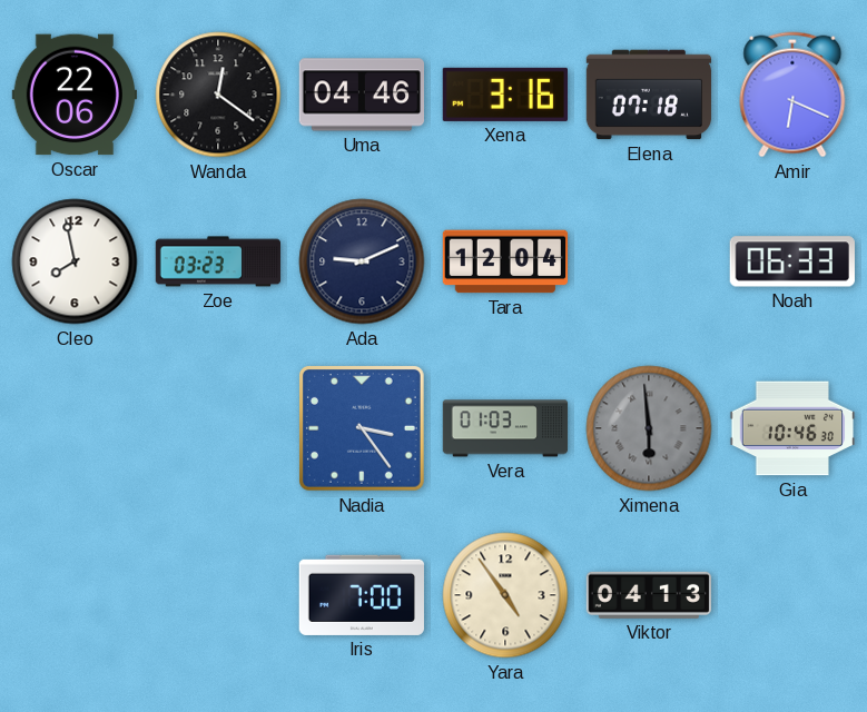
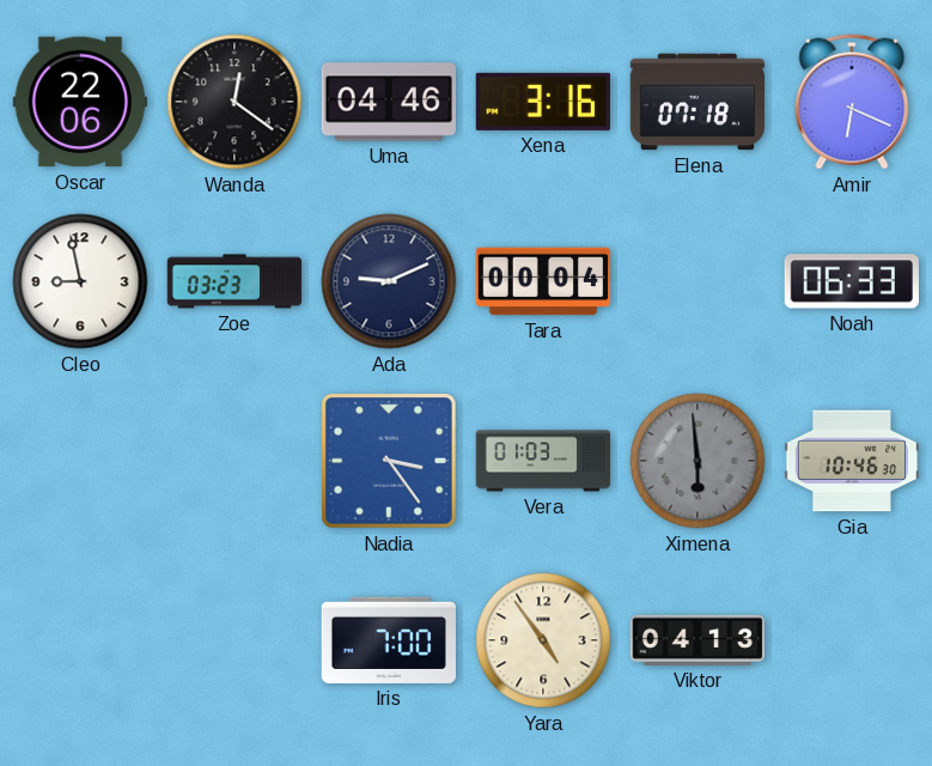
Cleo: 7:58 -> 8:58
Tara: 12:04 -> 00:04
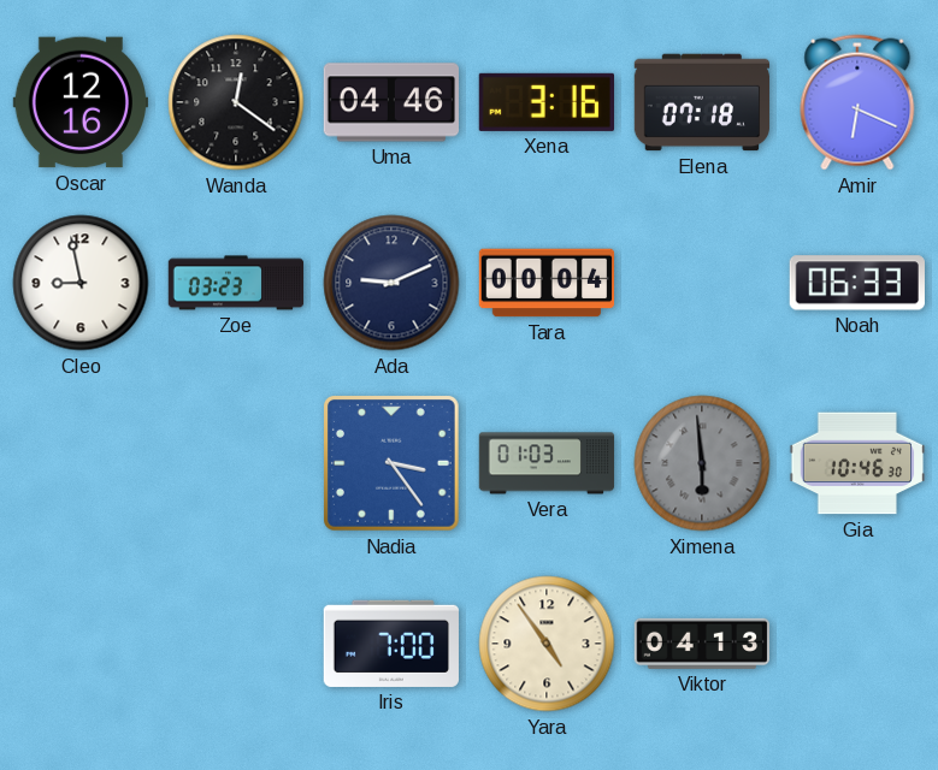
Oscar: 22:06 -> 12:16
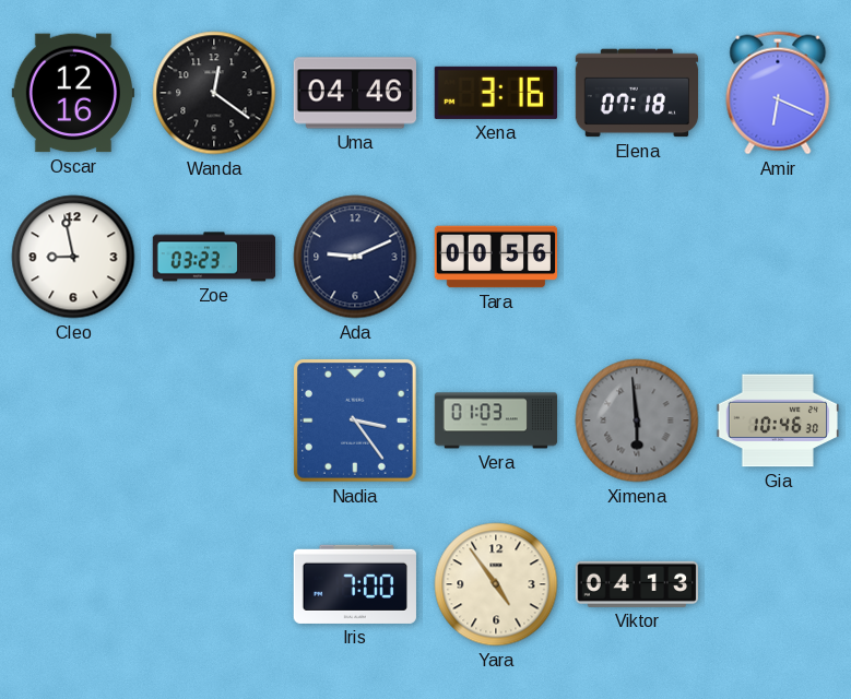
Tara: 00:04 -> 00:56
Noah: 06:33 -> none
